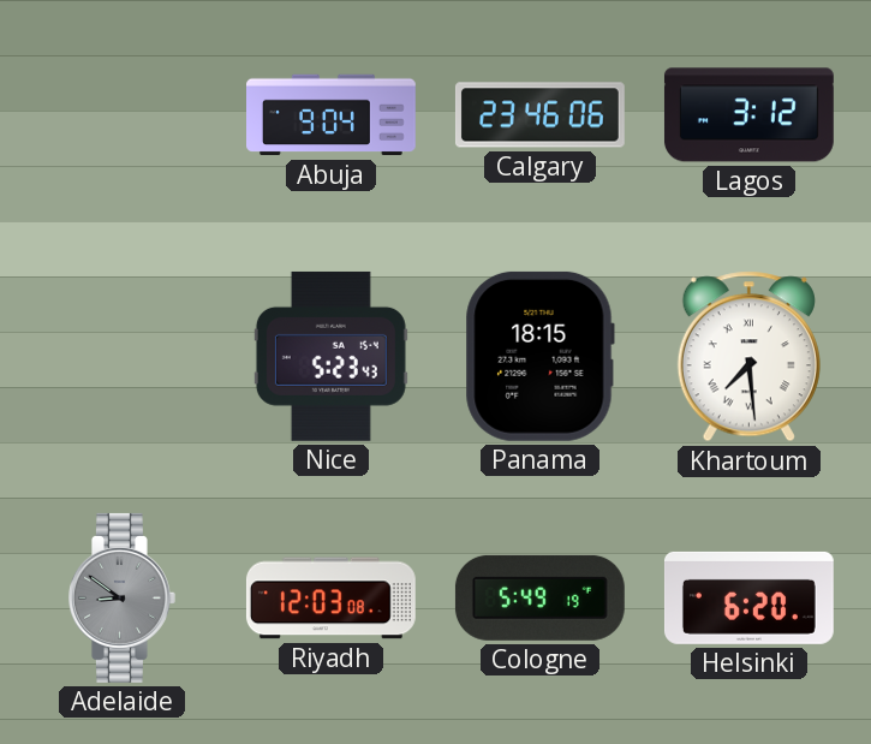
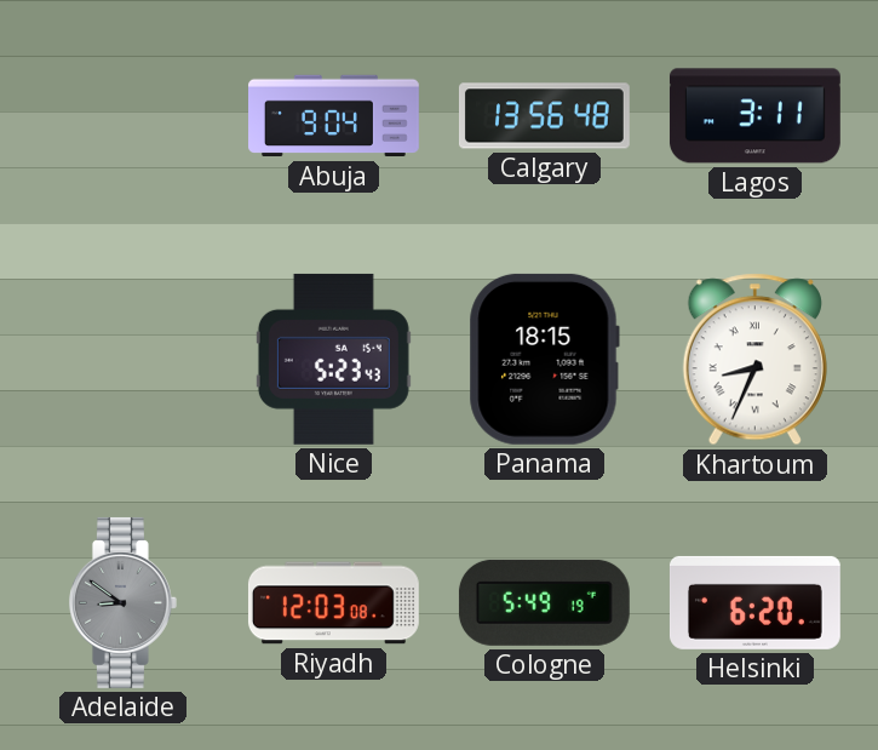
Calgary: 23:46 -> 13:56
Lagos: 3:12 -> 3:11
Khartoum: 7:29 -> 8:34
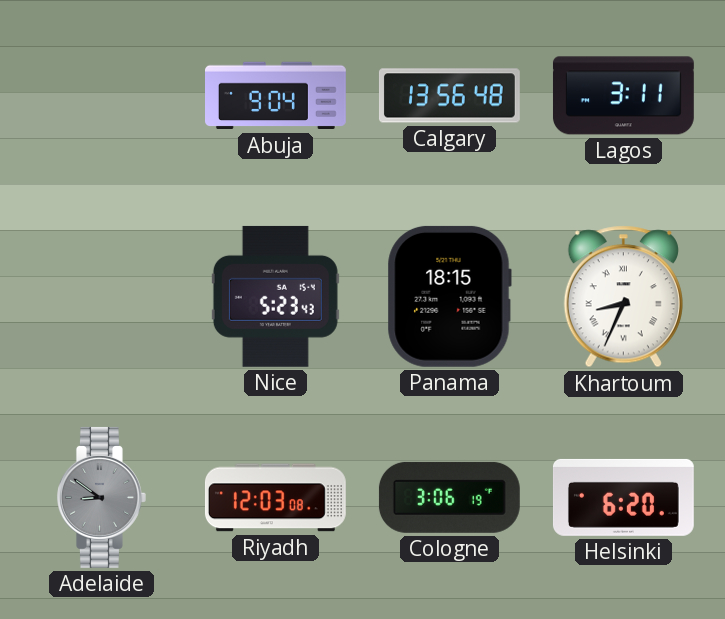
Cologne: 5:49 -> 3:06
